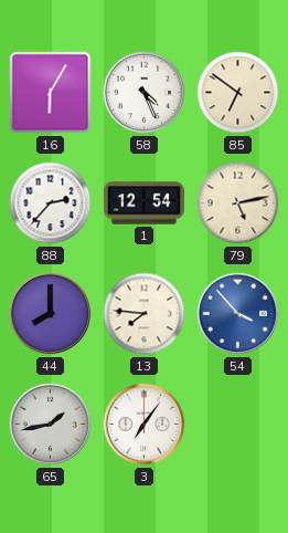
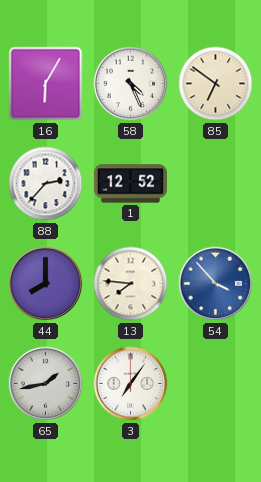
1: 12:54 -> 12:52
79: 5:13 -> none
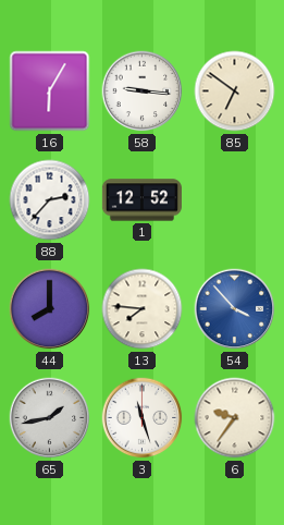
58: 4:26 -> 9:16
3: 7:06 -> 11:27
6: none -> 9:36
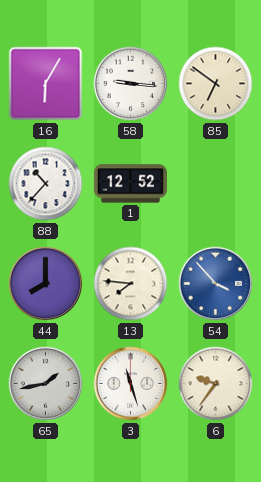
88: 2:37 -> 10:37
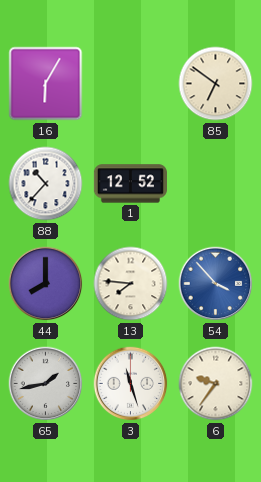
58: 9:16 -> none
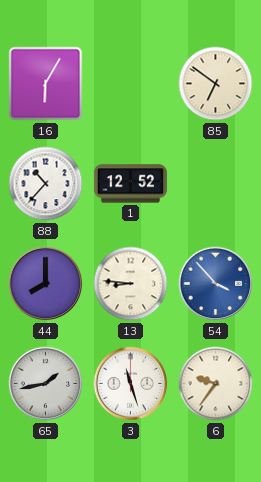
13: 7:46 -> 8:46
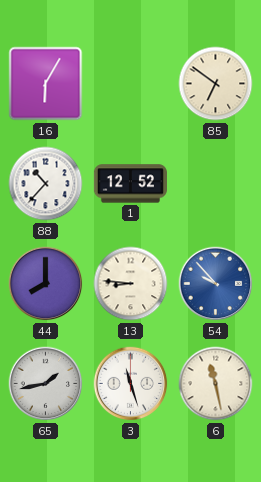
54: 3:53 -> 9:53
6: 9:36 -> 11:28
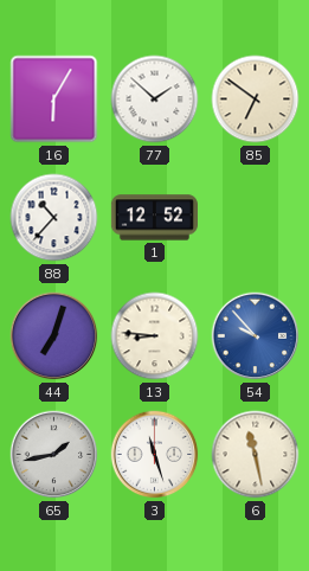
77: none -> 1:52
44: 8:00 -> 7:03
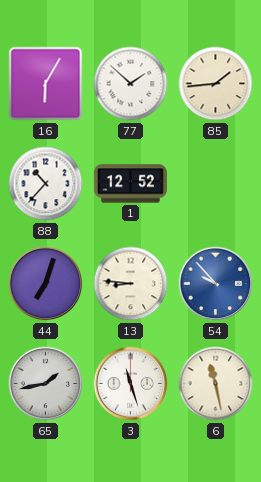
85: 6:51 -> 1:44
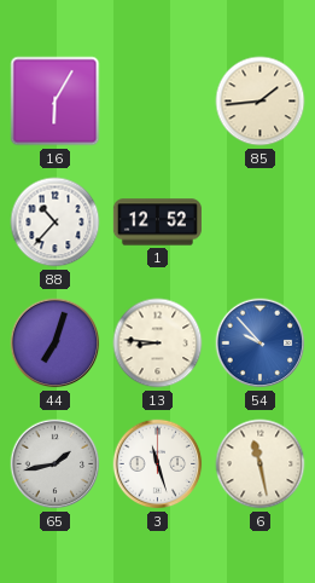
77: 1:52 -> none
